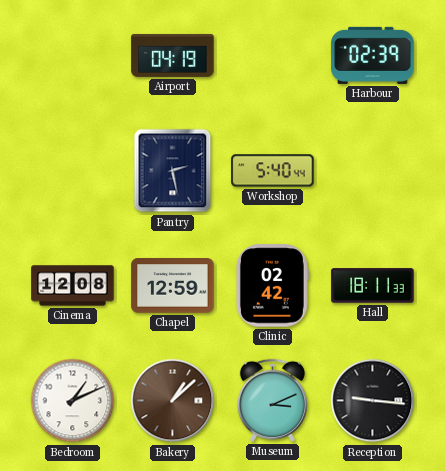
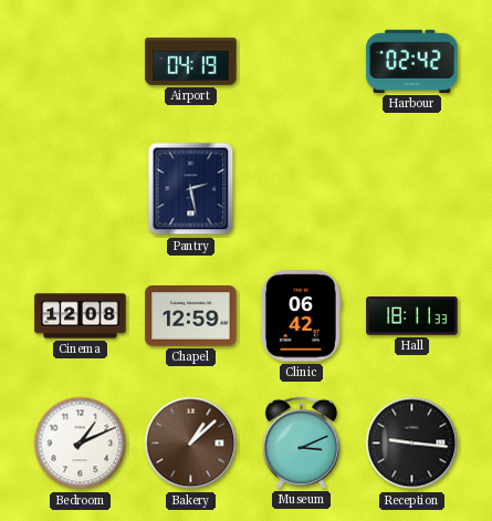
Harbour: 02:39 -> 02:42
Workshop: 5:40 -> none
Clinic: 02:42 -> 06:42
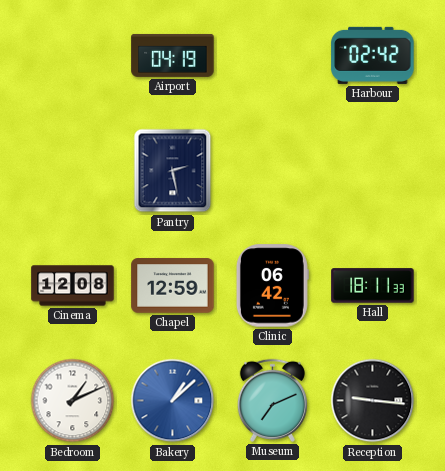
Bakery dial: brown -> blue
Museum: 3:11 -> 7:11
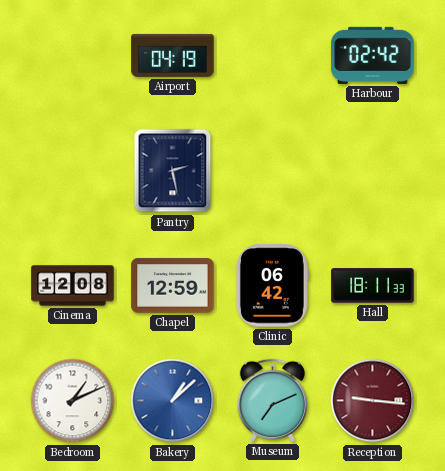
Reception dial: black -> burgundy
